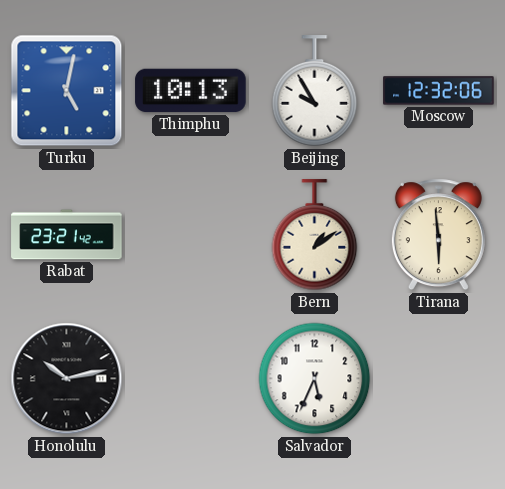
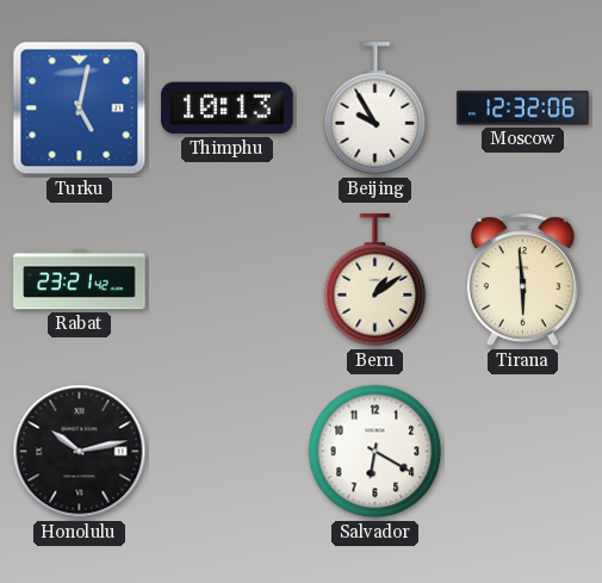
Salvador: 5:34 -> 6:20
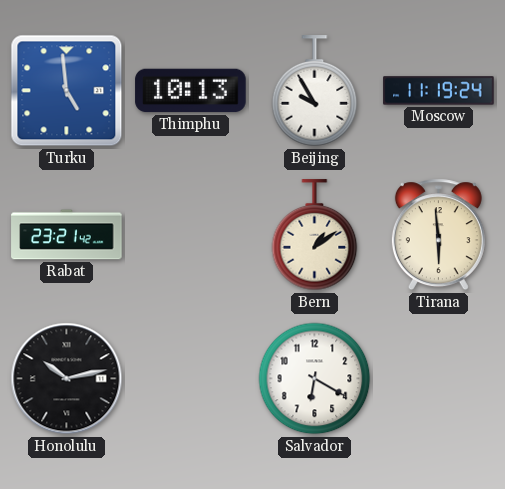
Turku: 5:02 -> 4:59
Moscow: 12:32 -> 11:19
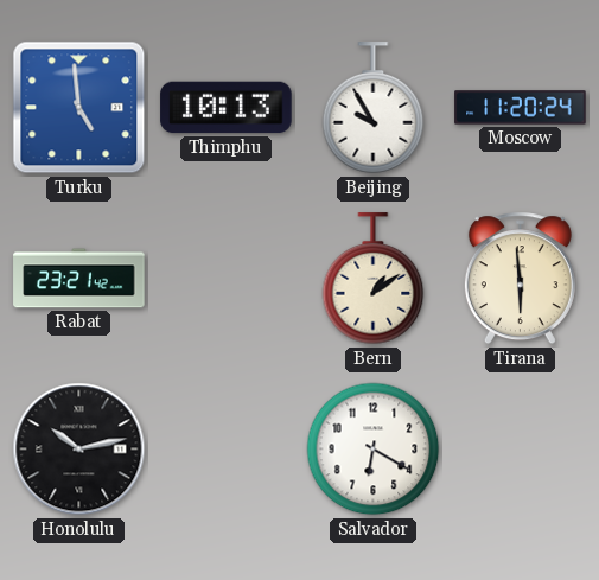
Moscow: 11:19 -> 11:20
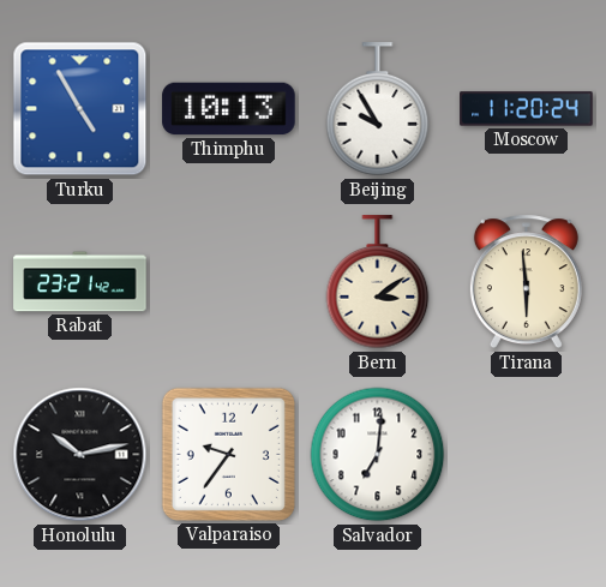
Turku: 4:59 -> 4:55
Bern: 1:09 -> 3:09
Valparaiso: none -> 9:36
Salvador: 6:20 -> 7:01
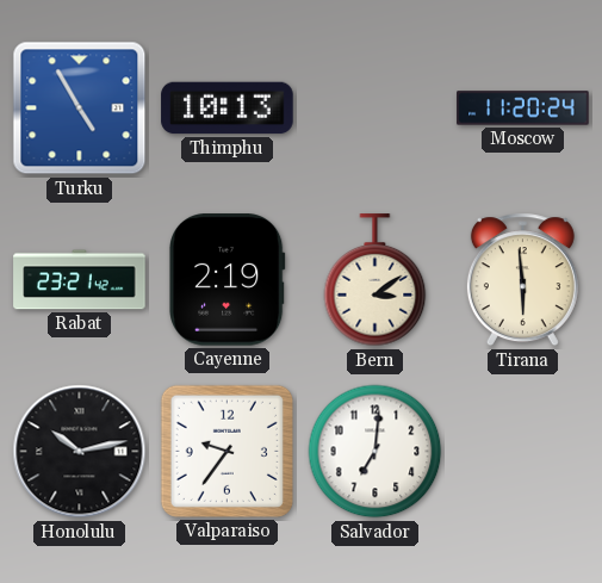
Beijing: 9:55 -> none
Cayenne: none -> 2:19
